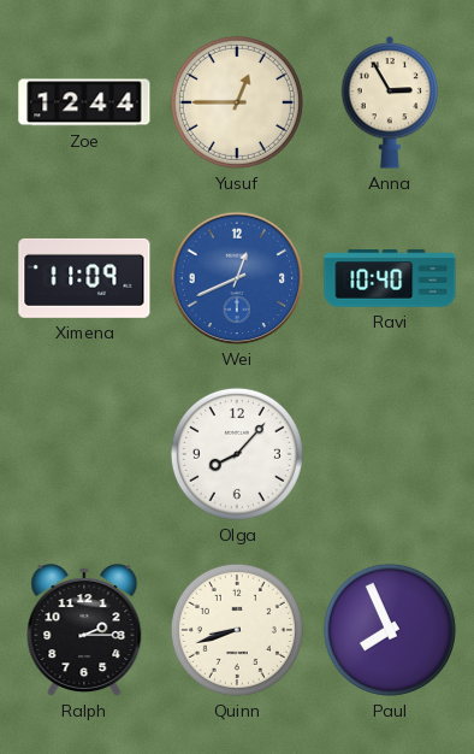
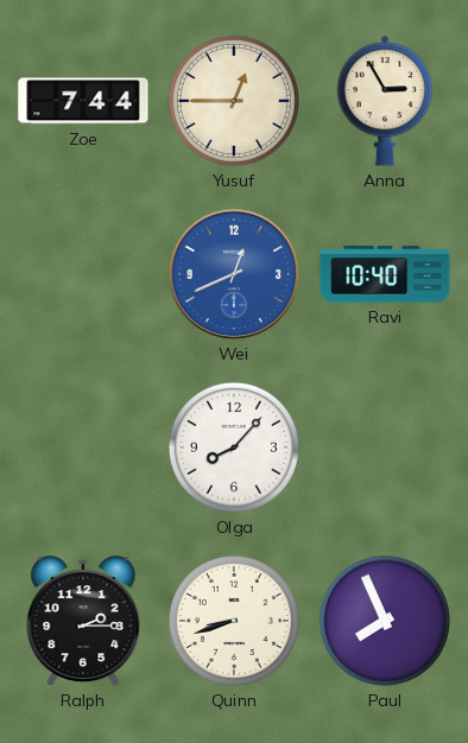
Zoe: 12:44 -> 7:44
Ximena: 11:09 -> none
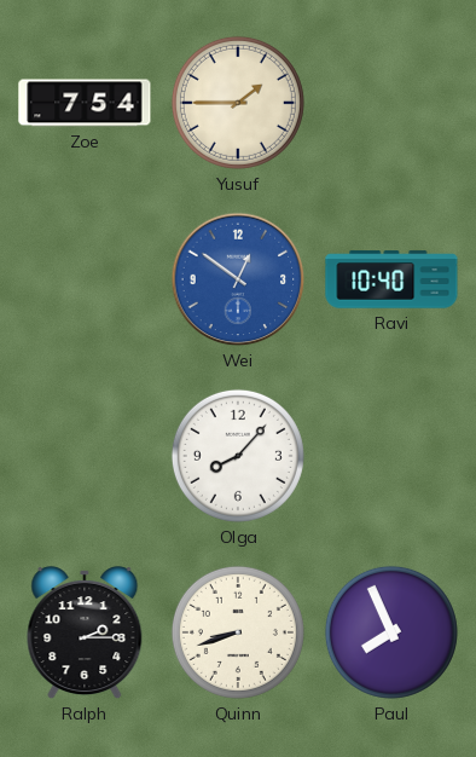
Zoe: 7:44 -> 7:54
Yusuf: 12:45 -> 1:45
Anna: 2:55 -> none
Wei: 12:41 -> 12:51
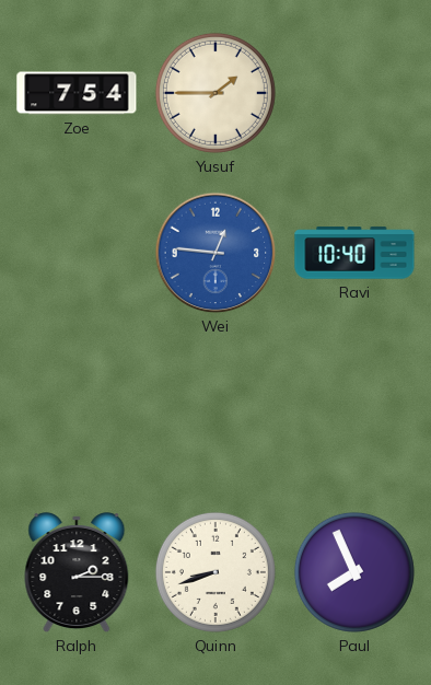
Wei: 12:51 -> 12:46
Olga: 8:07 -> none
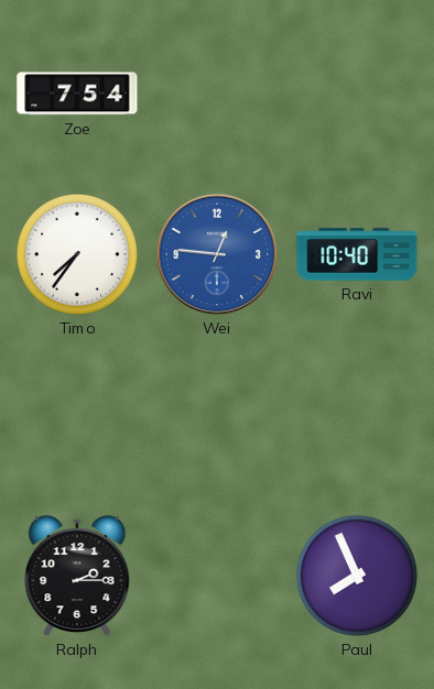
Yusuf: 1:45 -> none
Timo: none -> 7:36
Quinn: 8:42 -> none
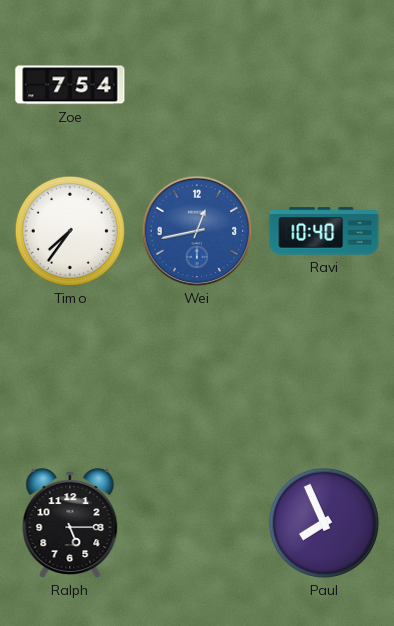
Wei: 12:46 -> 12:43
Ralph: 2:15 -> 5:15
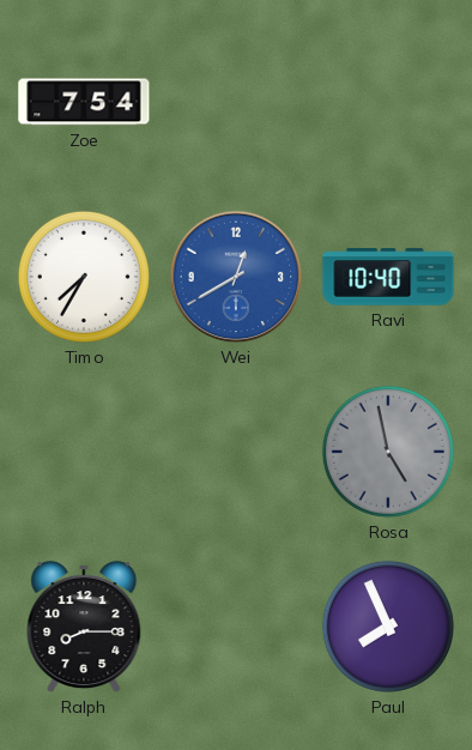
Timo: 7:36 -> 7:35
Wei: 12:43 -> 12:40
Rosa: none -> 4:58
Ralph: 5:15 -> 8:15
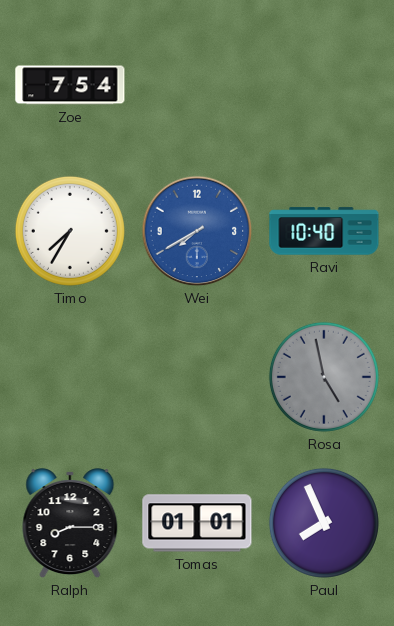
Wei: 12:40 -> 7:40
Tomas: none -> 01:01
